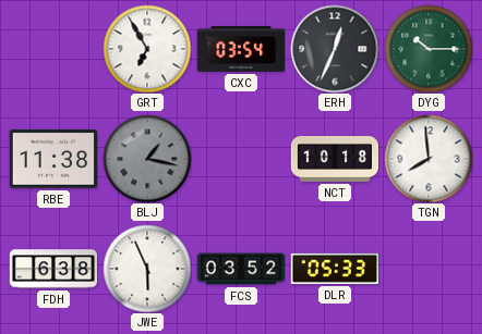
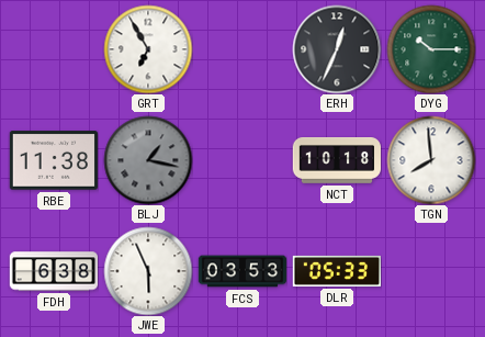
CXC: 03:54 -> none
FCS: 03:52 -> 03:53
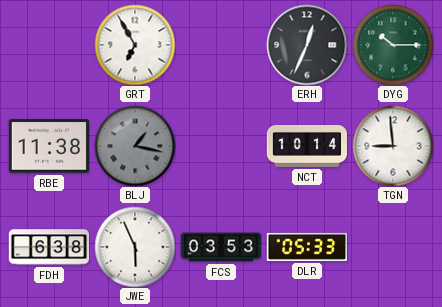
NCT: 10:18 -> 10:14
TGN: 7:59 -> 8:59
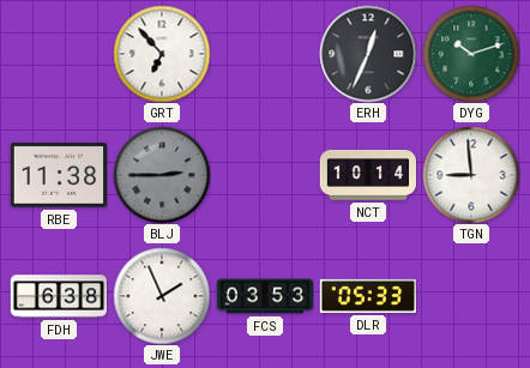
GRT: 6:55 -> 6:53
DYG: 10:15 -> 10:12
BLJ: 1:17 -> 2:45
JWE: 5:56 -> 1:56
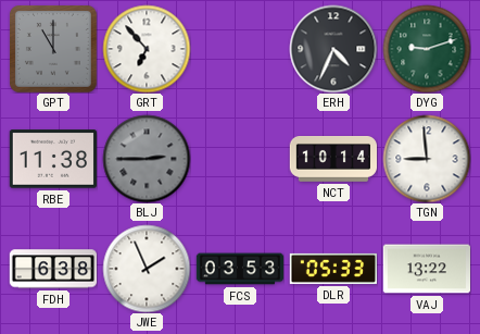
GPT: none -> 11:00
ERH: 12:34 -> 4:34
DYG: 10:12 -> 9:12
VAJ: none -> 13:22
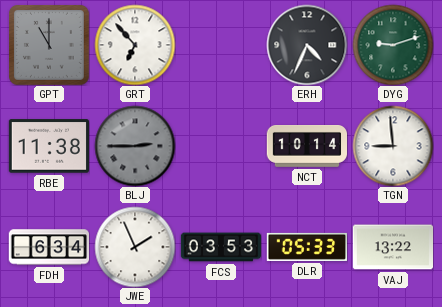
FDH: 6:38 -> 6:34
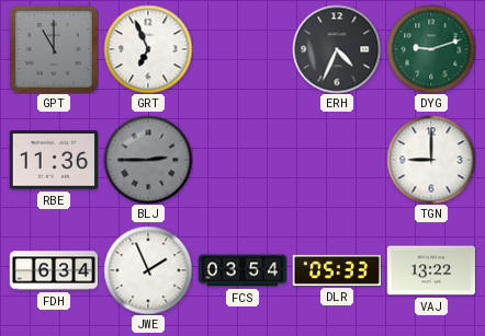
GRT: 6:53 -> 6:56
RBE: 11:38 -> 11:36
NCT: 10:14 -> none
TGN: 8:59 -> 9:00
FCS: 03:53 -> 03:54
